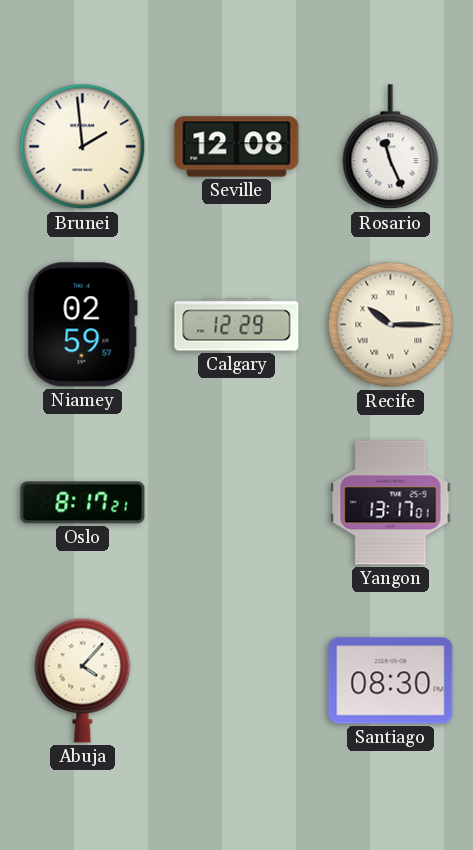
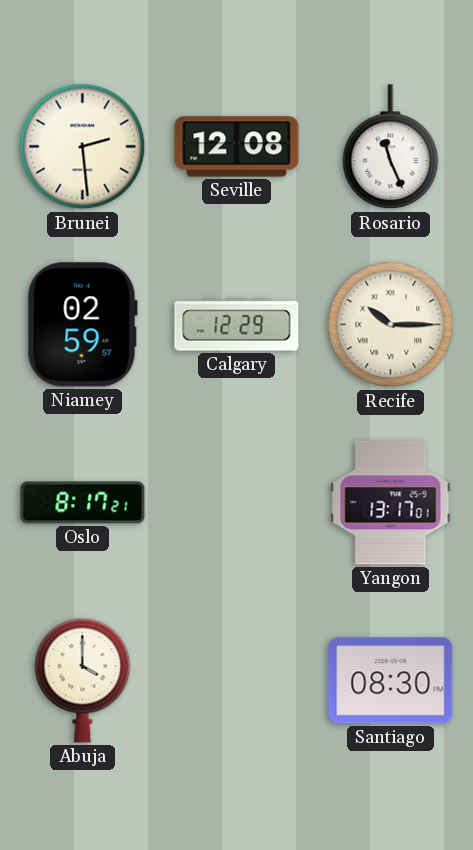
Brunei: 1:59 -> 2:29
Abuja: 4:07 -> 4:00
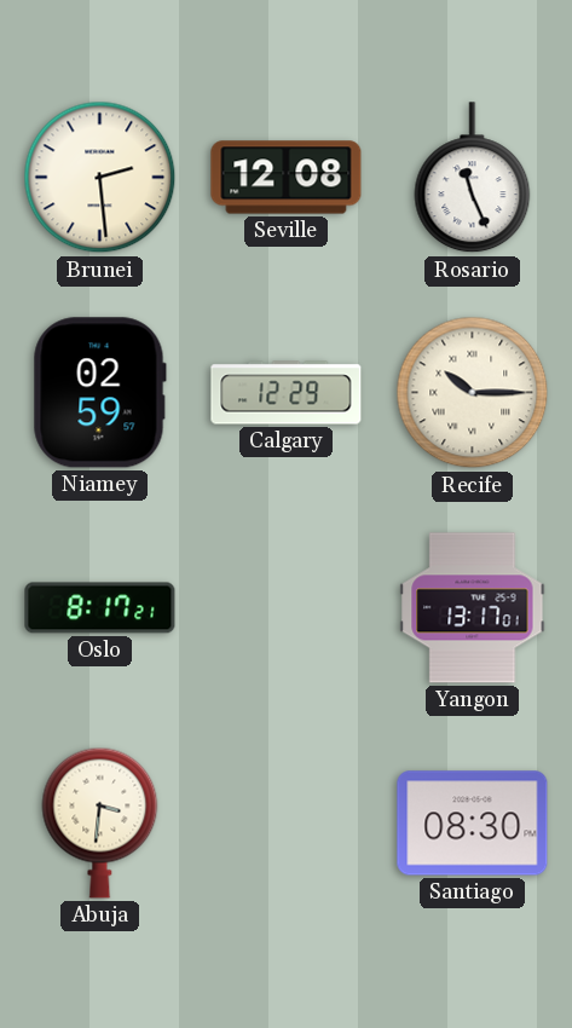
Abuja: 4:00 -> 3:31
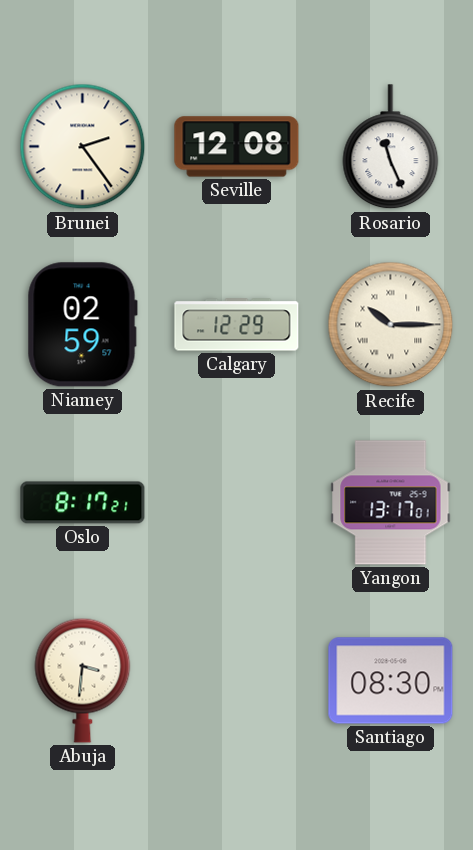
Brunei: 2:29 -> 2:24
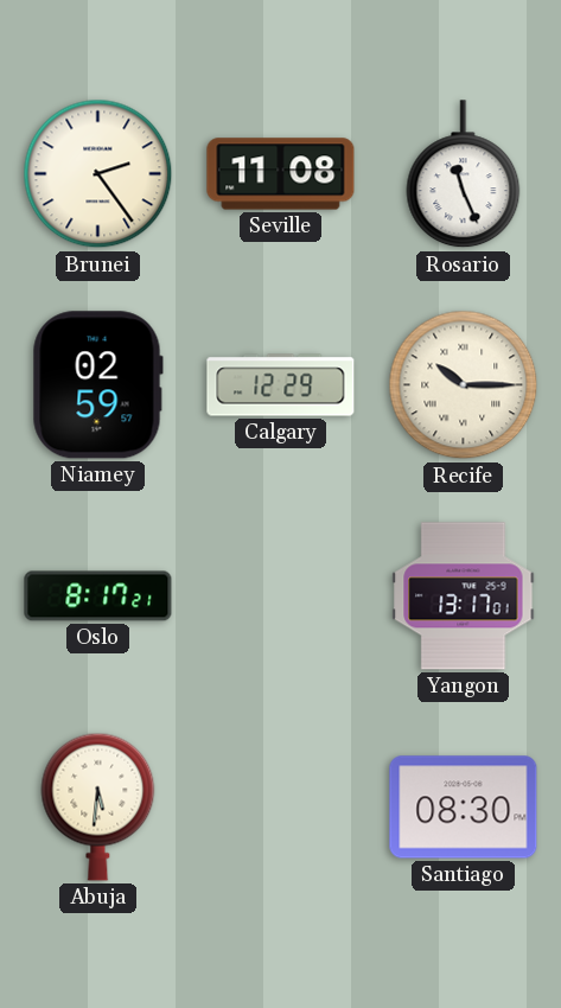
Seville: 12:08 -> 11:08
Abuja: 3:31 -> 5:31
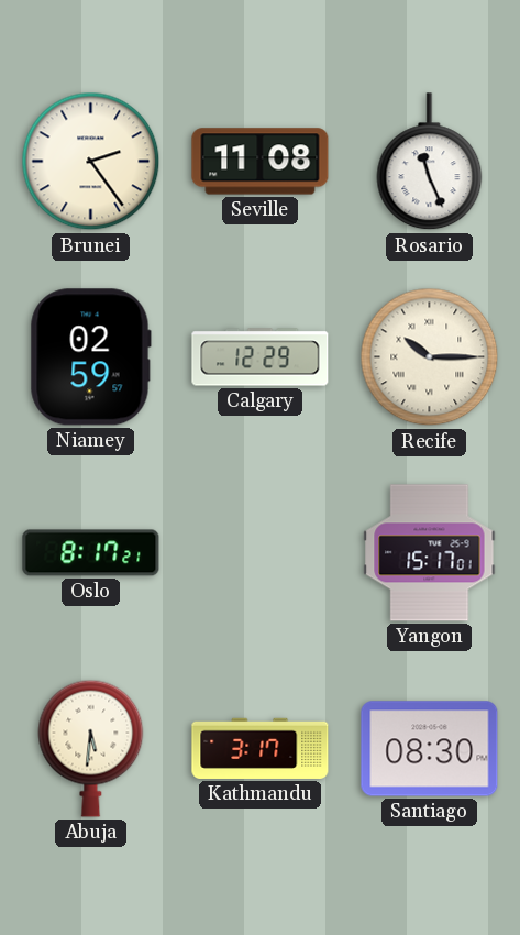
Yangon: 13:17 -> 15:17
Kathmandu: none -> 3:17
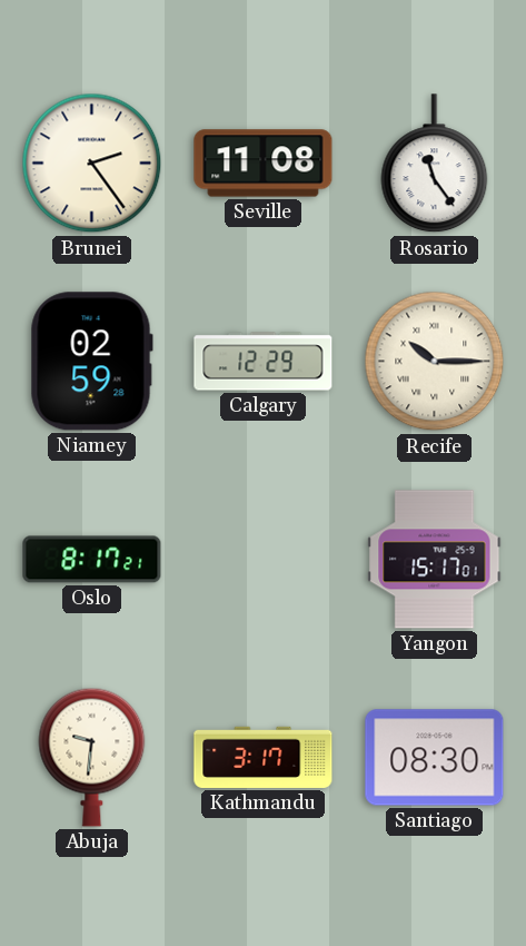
Rosario: 11:26 -> 11:24
Niamey: 02:59:57 -> 02:59:28
Abuja: 5:31 -> 9:31
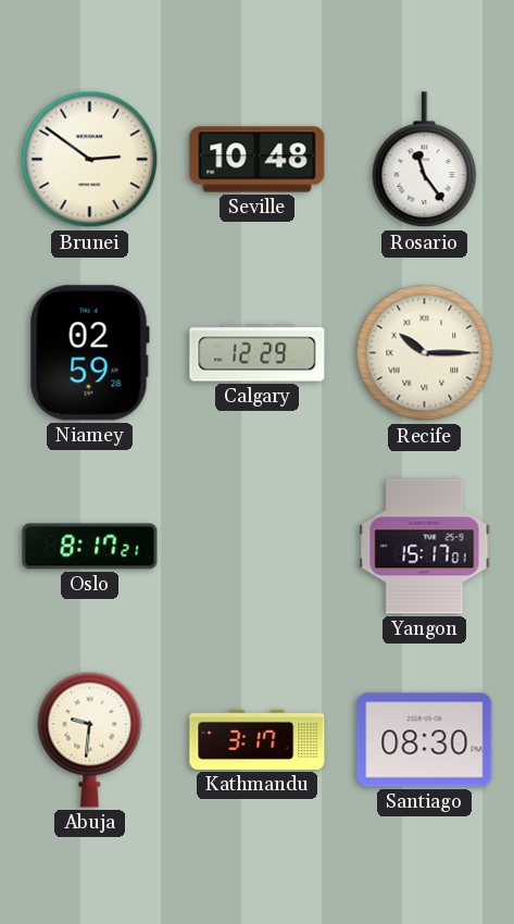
Brunei: 2:24 -> 2:51
Seville: 11:08 -> 10:48
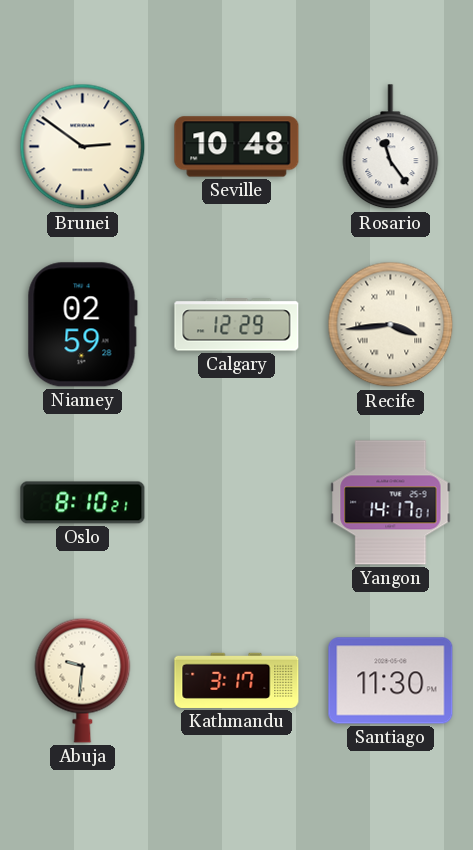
Recife: 10:15 -> 3:44
Oslo: 8:17 -> 8:10
Yangon: 15:17 -> 14:17
Santiago: 08:30 -> 11:30
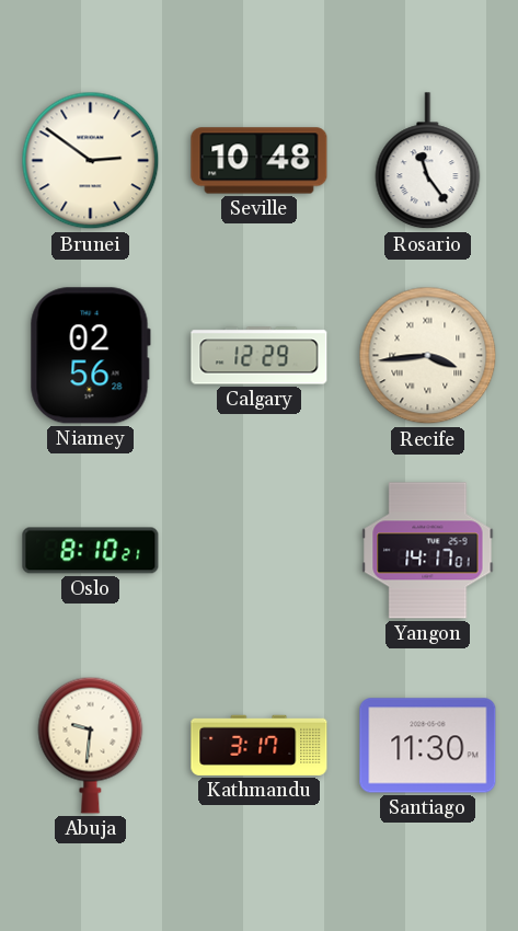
Niamey: 02:59 -> 02:56
